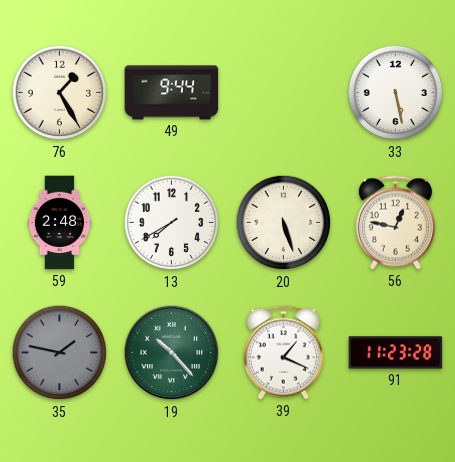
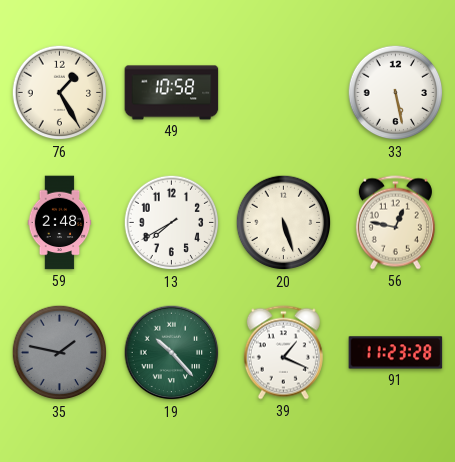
49: 9:44 -> 10:58
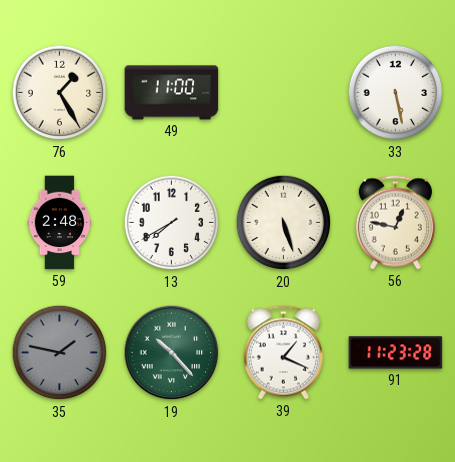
49: 10:58 -> 11:00
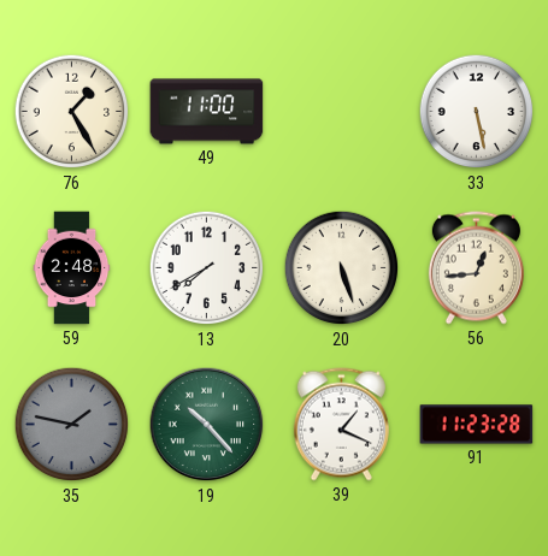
56: 12:47 -> 12:44
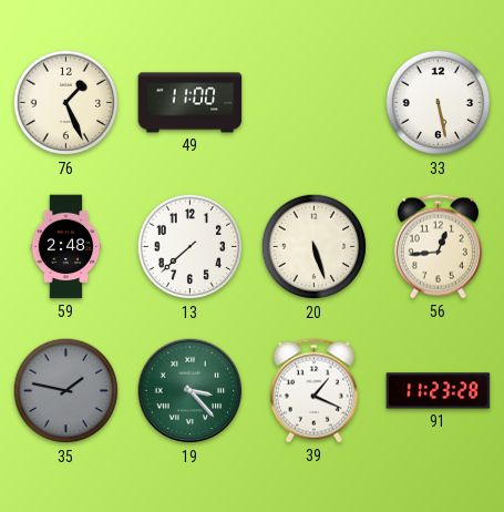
76: 1:25 -> 1:26
13: 7:40 -> 7:38
19: 10:23 -> 3:23
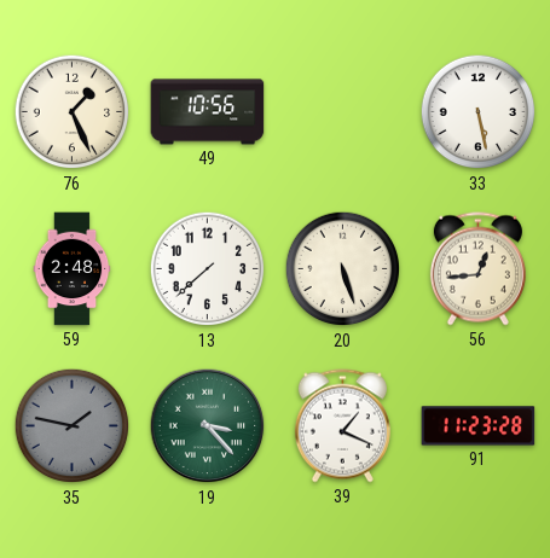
49: 11:00 -> 10:56
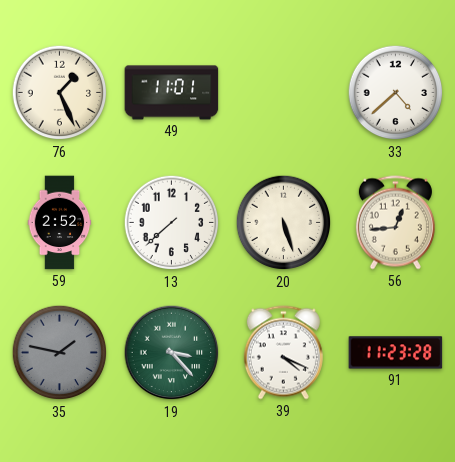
49: 10:56 -> 11:01
33: 5:28 -> 4:38
59: 2:48 -> 2:52
39: 1:19 -> 4:19
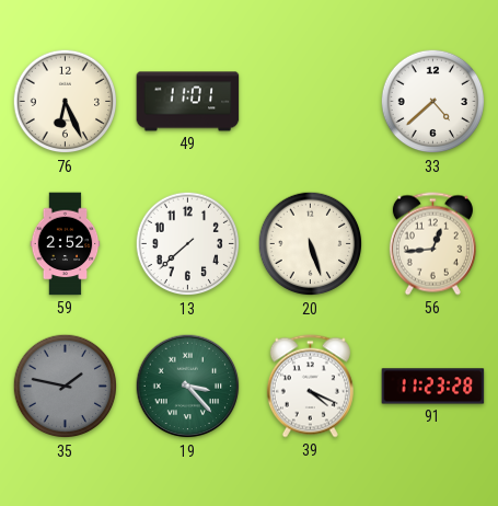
76: 1:26 -> 6:26
